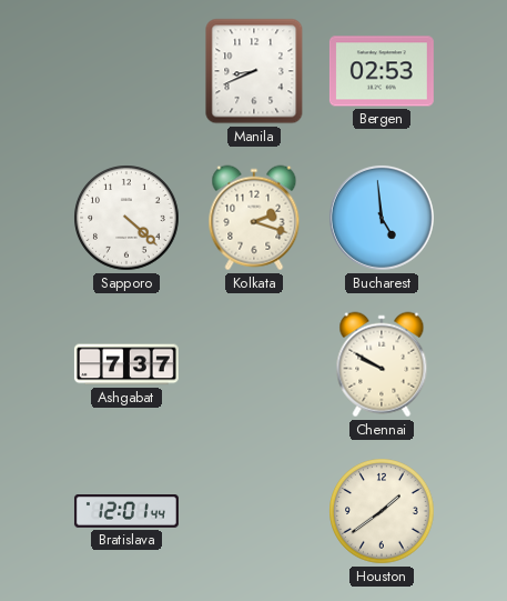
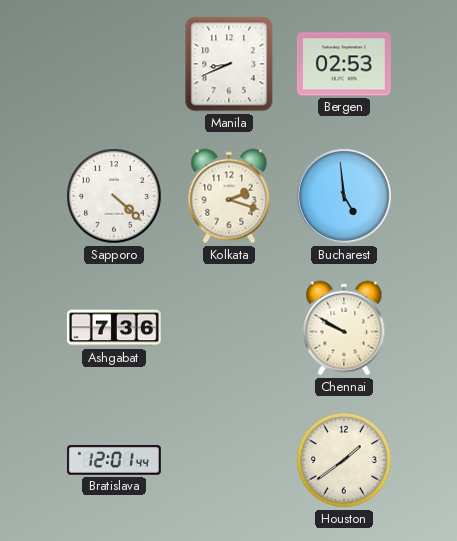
Ashgabat: 7:37 -> 7:36
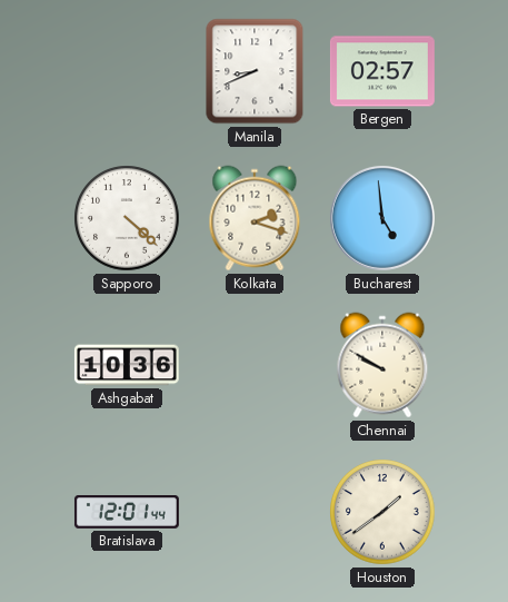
Bergen: 02:53 -> 02:57
Ashgabat: 7:36 -> 10:36
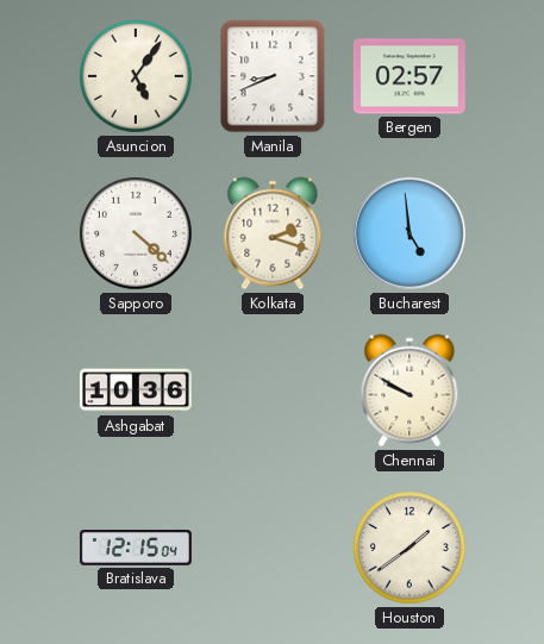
Asuncion: none -> 5:06
Bratislava: 12:01 -> 12:15
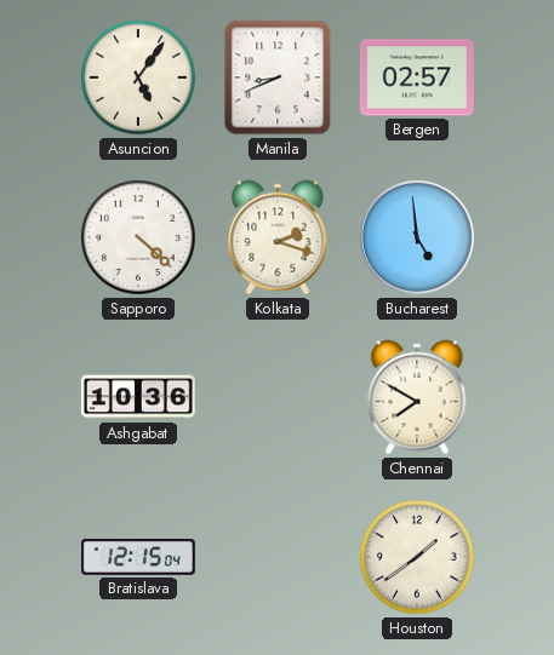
Chennai: 9:50 -> 7:50
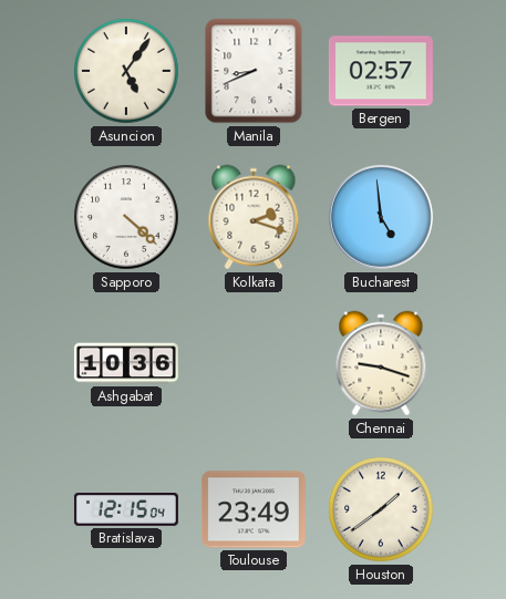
Chennai: 7:50 -> 9:18
Toulouse: none -> 23:49
